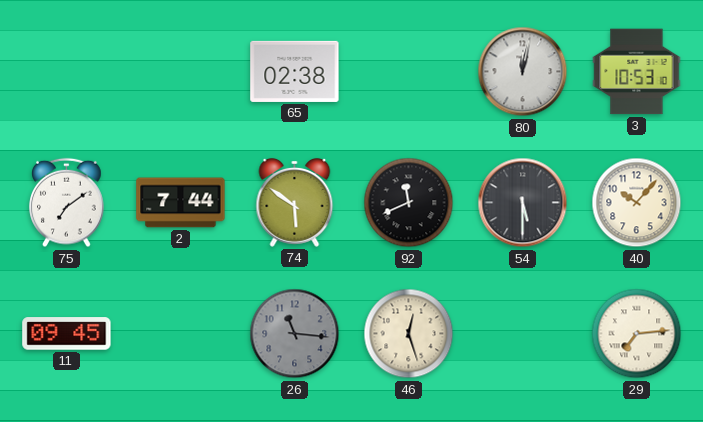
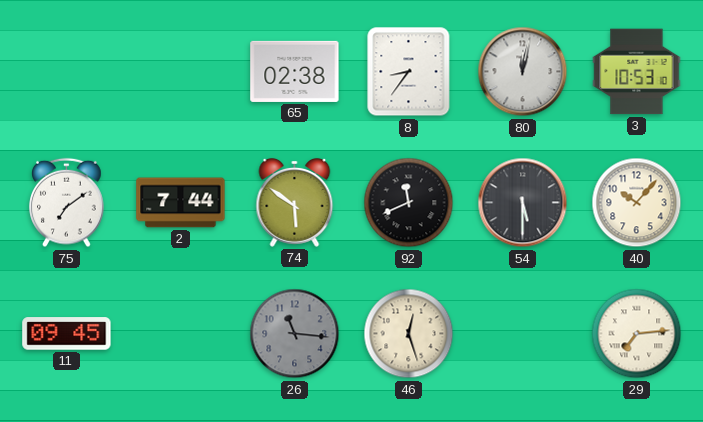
8: none -> 8:36
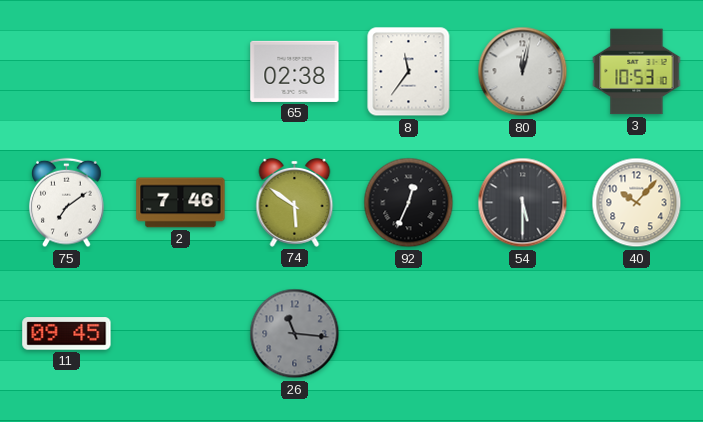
8: 8:36 -> 11:36
2: 7:44 -> 7:46
92: 11:41 -> 12:34
46: 12:27 -> none
29: 7:14 -> none
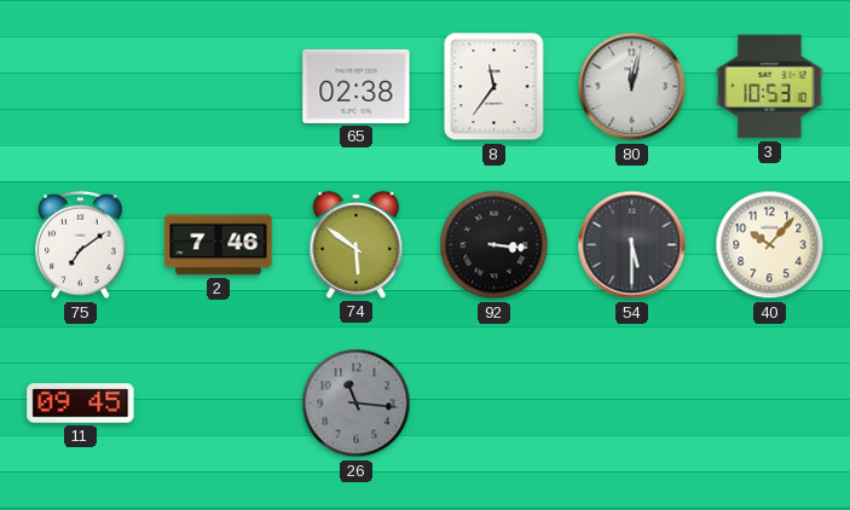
92: 12:34 -> 3:16
